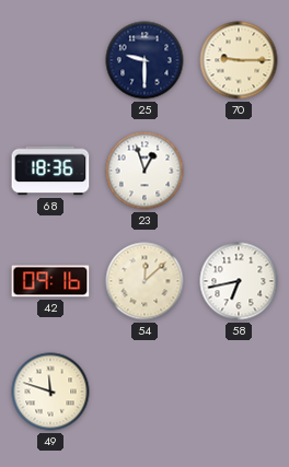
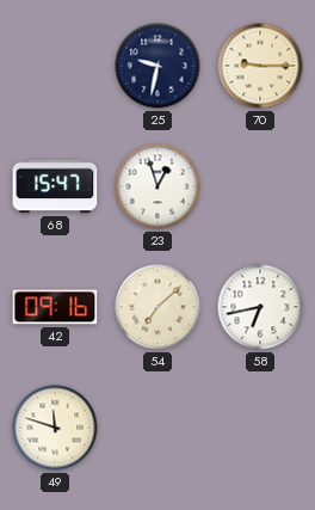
25: 9:30 -> 9:32
68: 18:36 -> 15:47
54: 12:08 -> 7:08
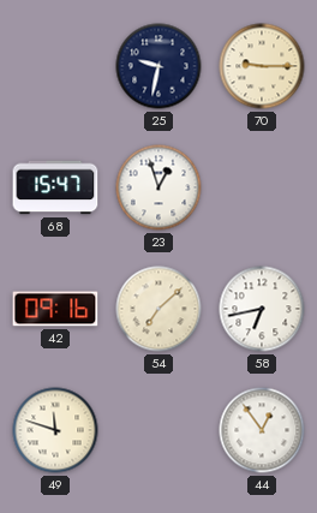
44: none -> 12:54
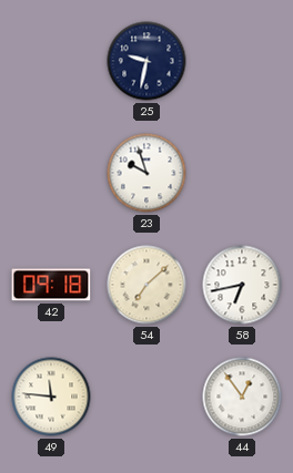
70: 9:15 -> none
68: 15:47 -> none
23: 12:57 -> 9:57
42: 09:16 -> 09:18
49: 11:48 -> 11:46
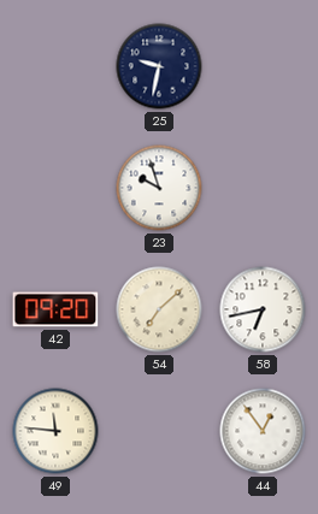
42: 09:18 -> 09:20
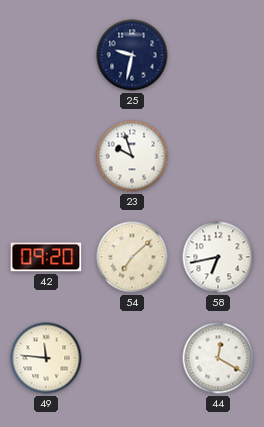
44: 12:54 -> 12:20
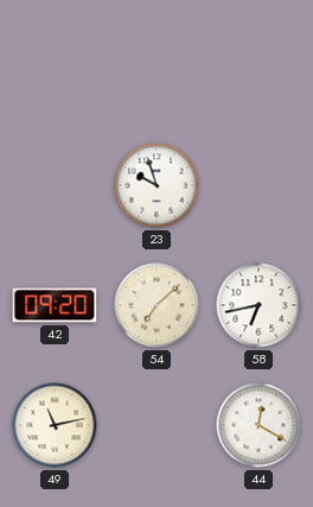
25: 9:32 -> none
49: 11:46 -> 11:13
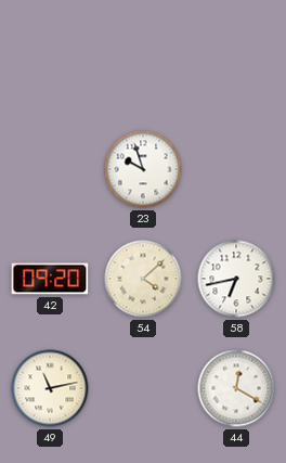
54: 7:08 -> 4:08
